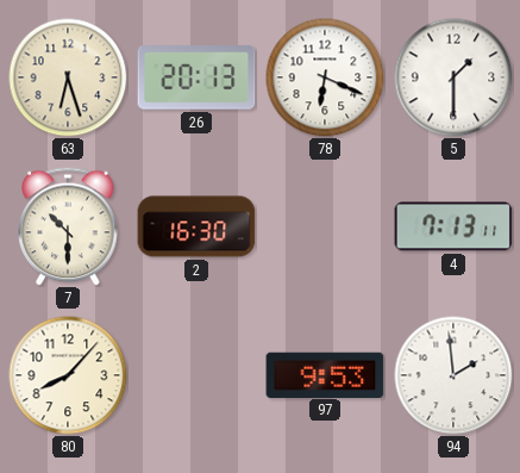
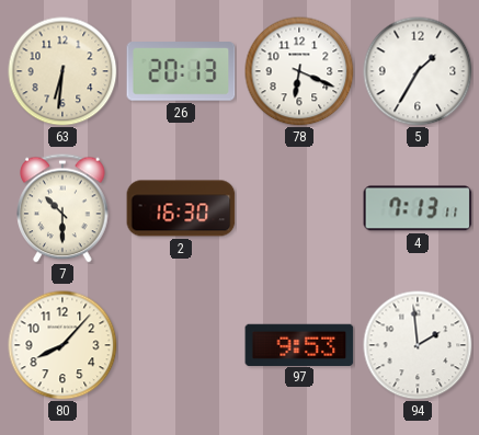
63: 6:27 -> 6:31
5: 1:30 -> 1:35
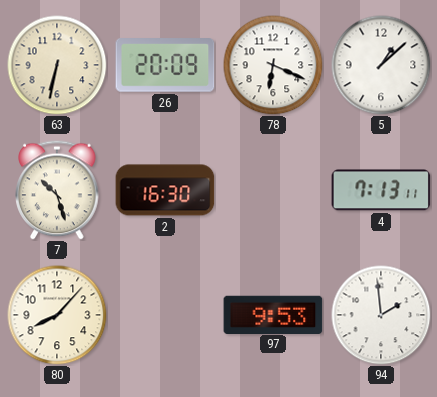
63: 6:31 -> 6:32
26: 20:13 -> 20:09
5: 1:35 -> 1:08
7: 10:30 -> 10:27
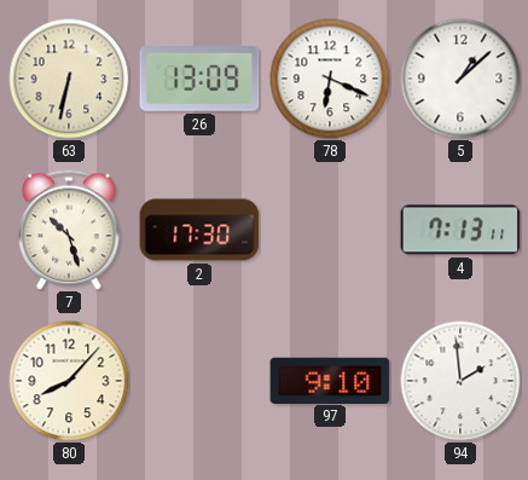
26: 20:09 -> 13:09
2: 16:30 -> 17:30
97: 9:53 -> 9:10
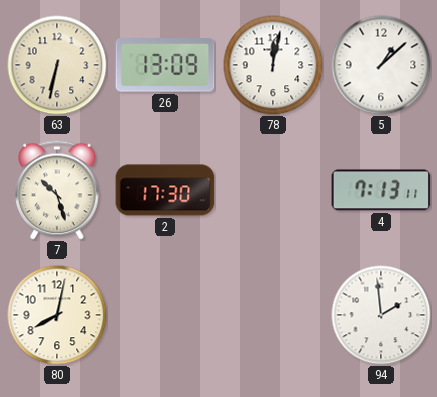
78: 6:19 -> 12:02
80: 8:07 -> 8:02
97: 9:10 -> none
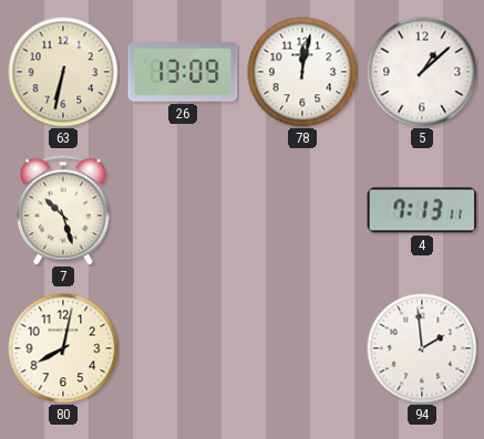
2: 17:30 -> none
